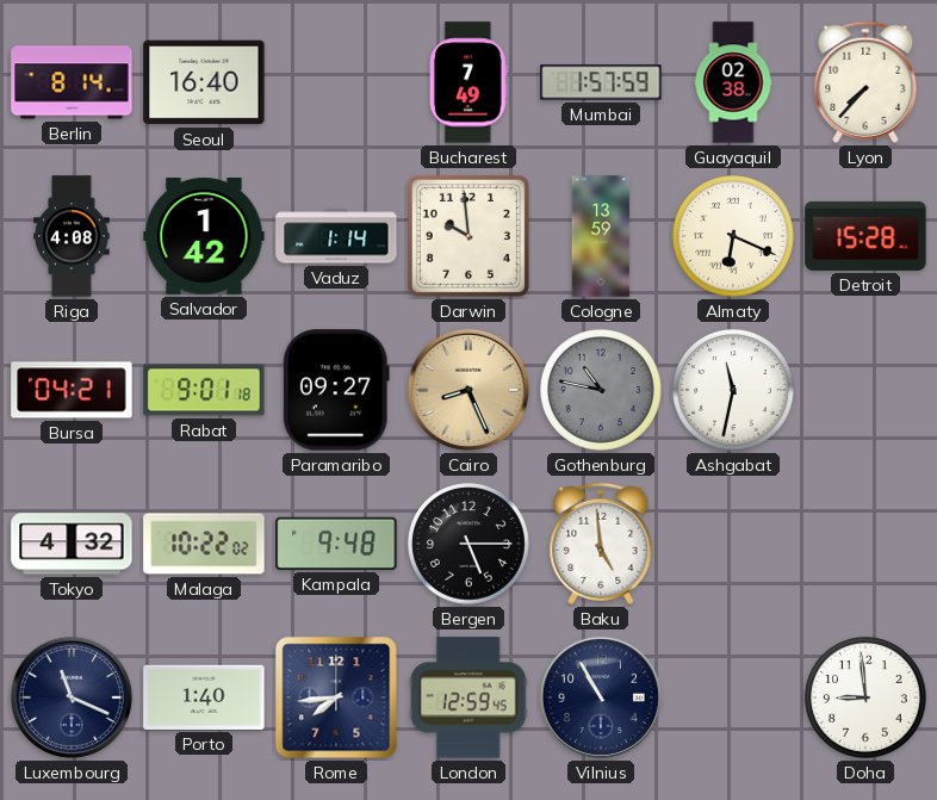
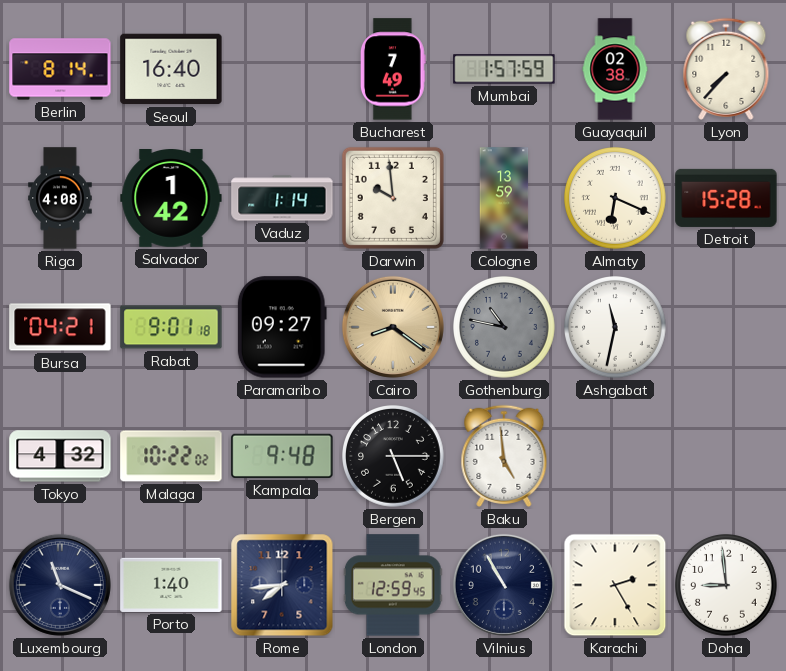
Cairo: 8:26 -> 8:21
Karachi: none -> 2:25
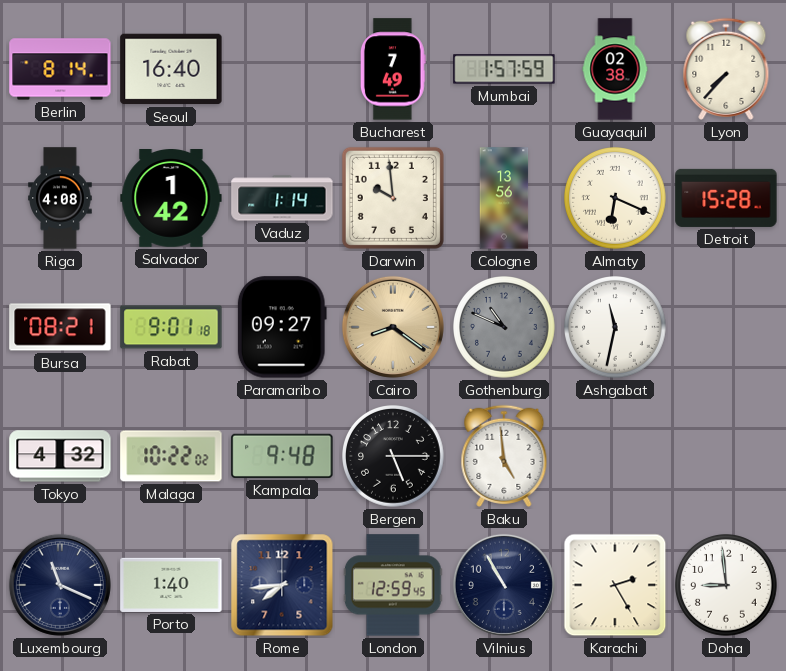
Cologne: 13:59 -> 13:56
Bursa: 04:21 -> 08:21
Gothenburg: 10:47 -> 10:49
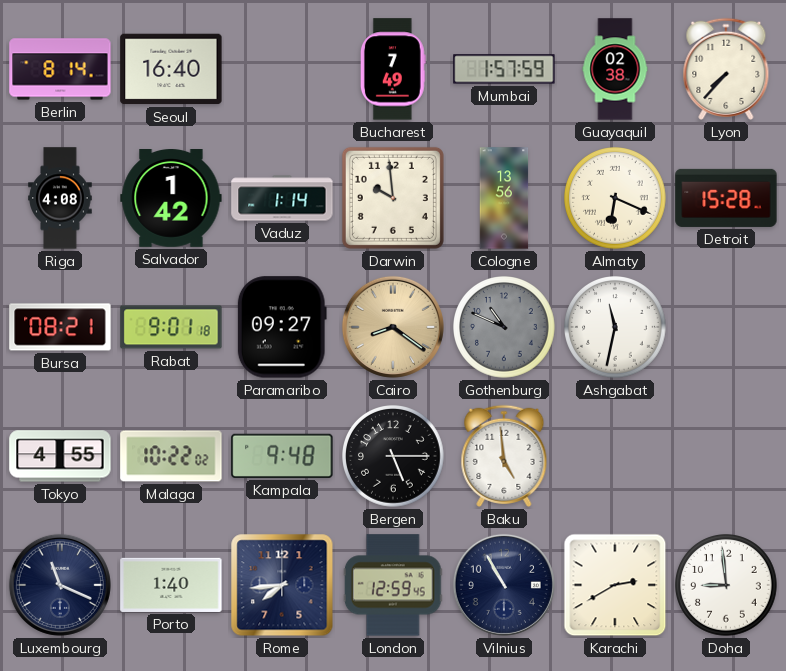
Tokyo: 4:32 -> 4:55
Karachi: 2:25 -> 2:40
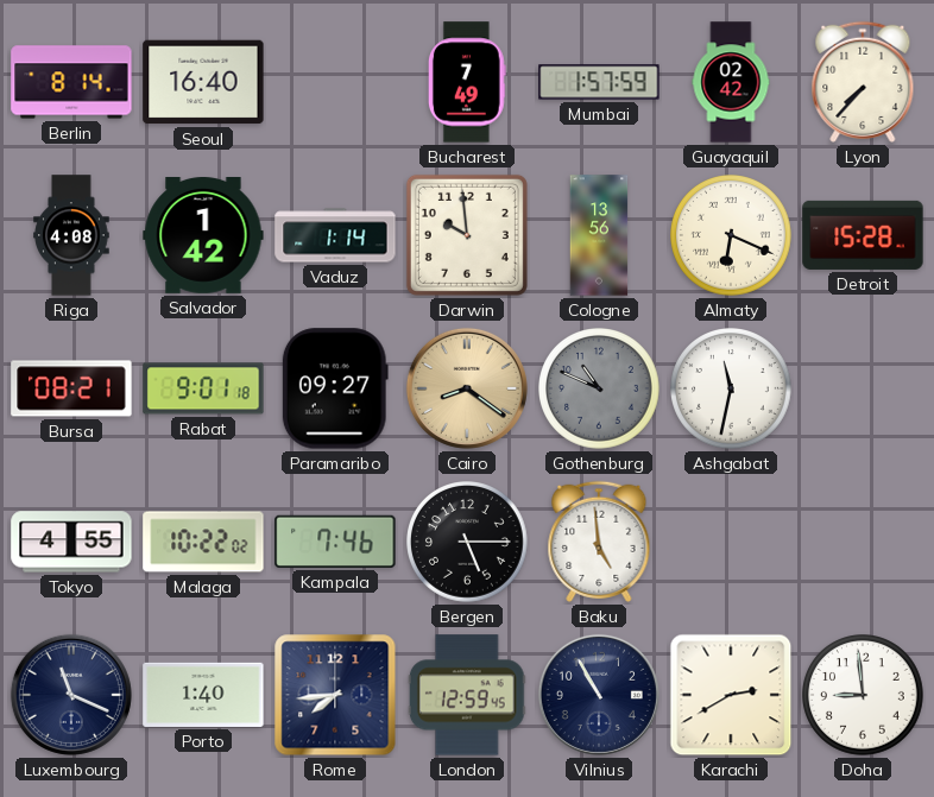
Guayaquil: 02:38 -> 02:42
Kampala: 9:48 -> 7:46
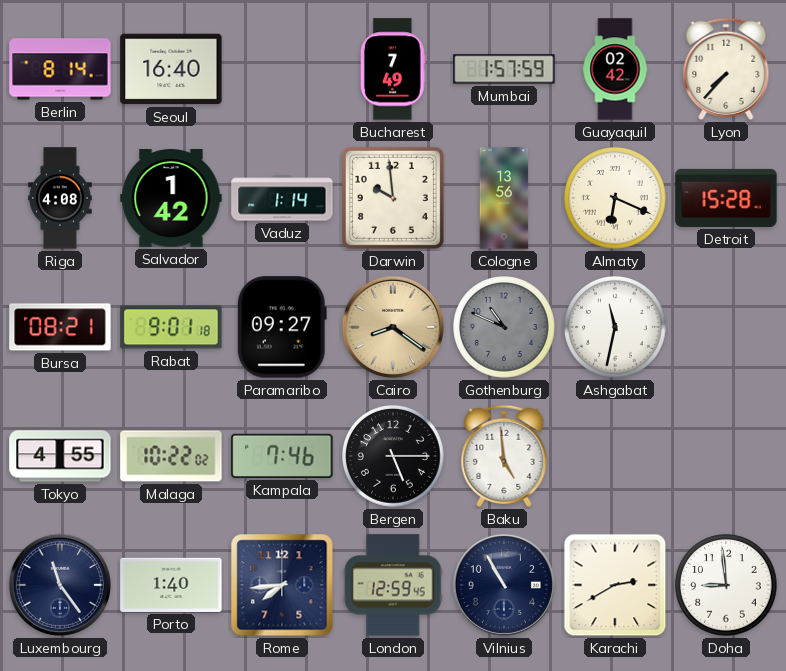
Luxembourg: 11:19 -> 11:24
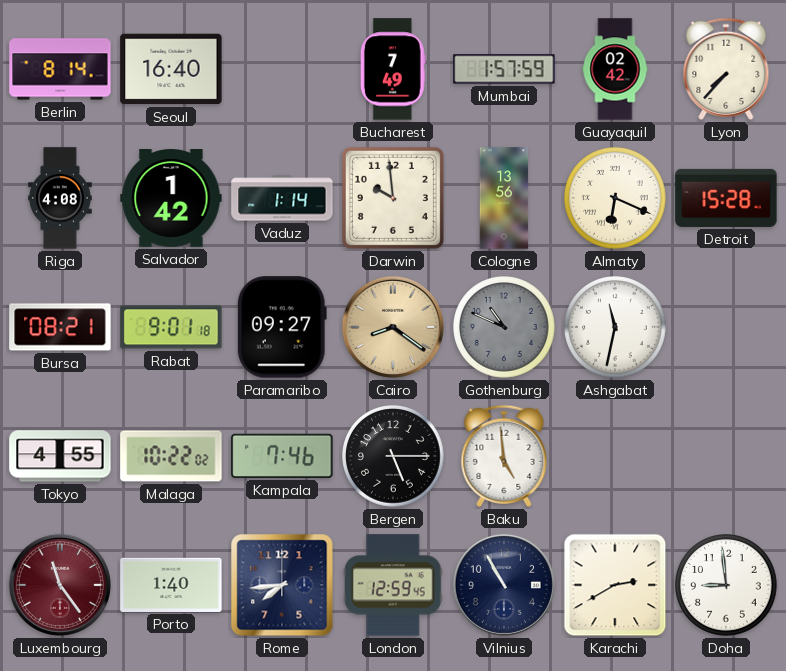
Luxembourg dial: navy -> burgundy
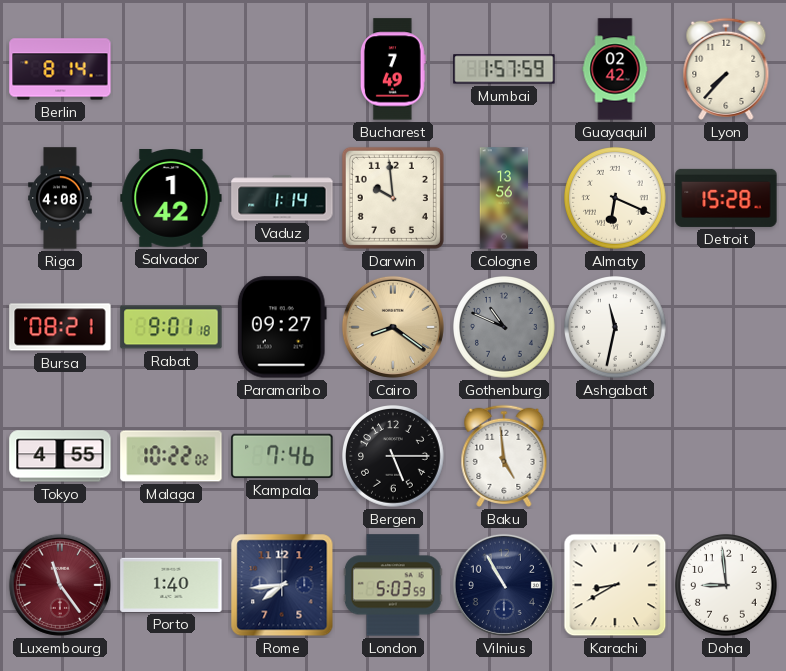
Seoul: 16:40 -> none
London: 12:59 -> 5:03
Karachi: 2:40 -> 8:40
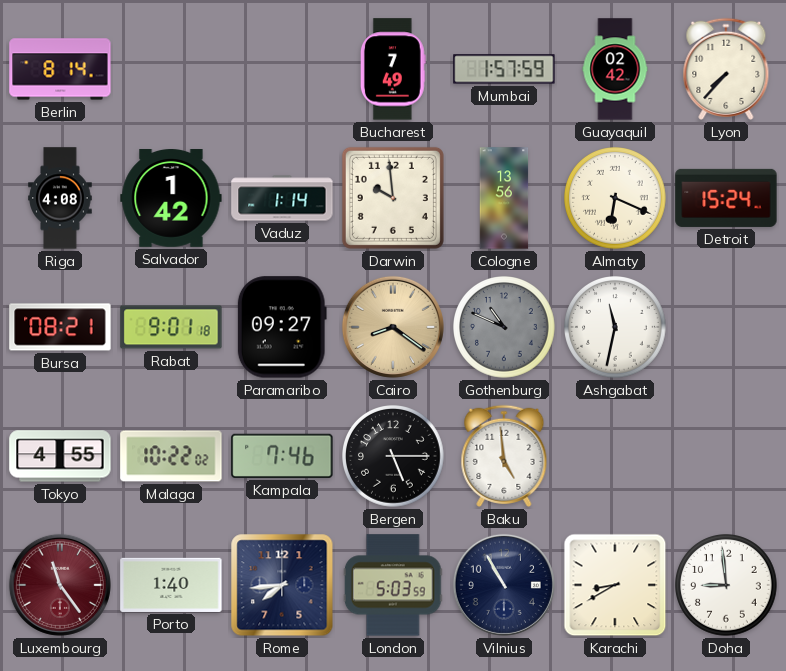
Detroit: 15:28 -> 15:24
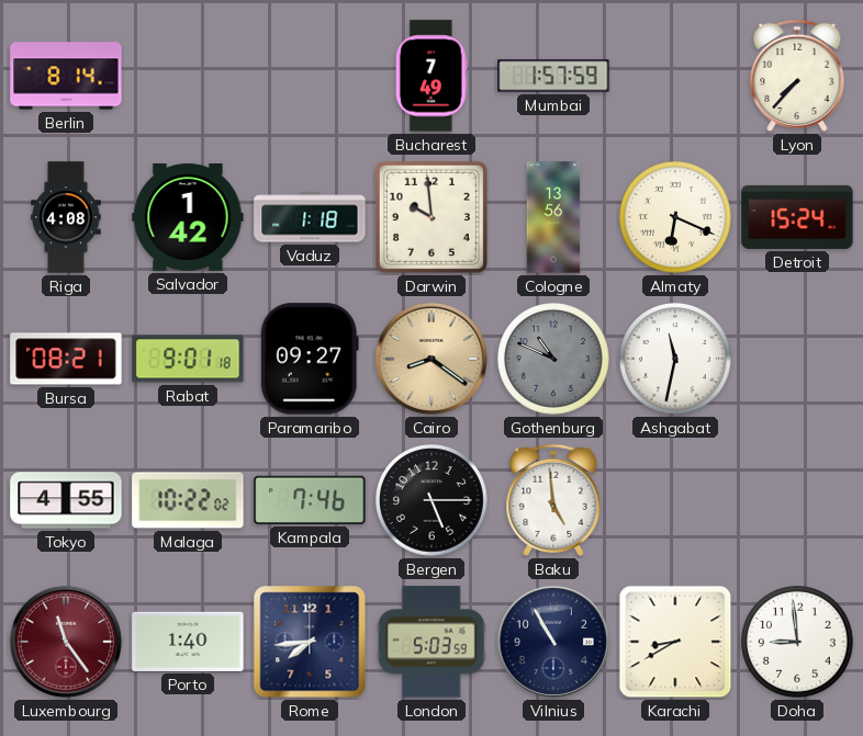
Guayaquil: 02:42 -> none
Vaduz: 1:14 -> 1:18
